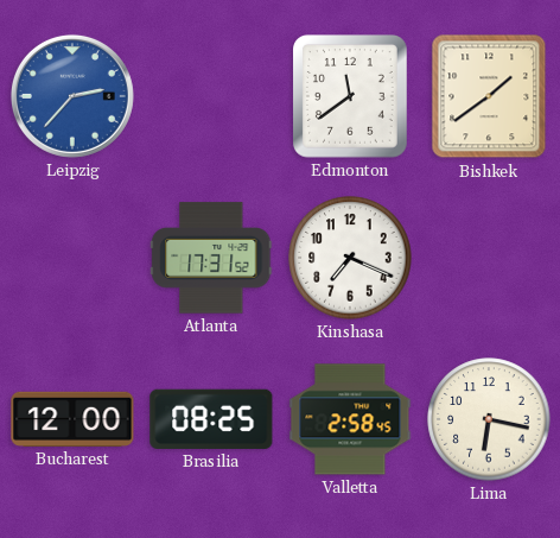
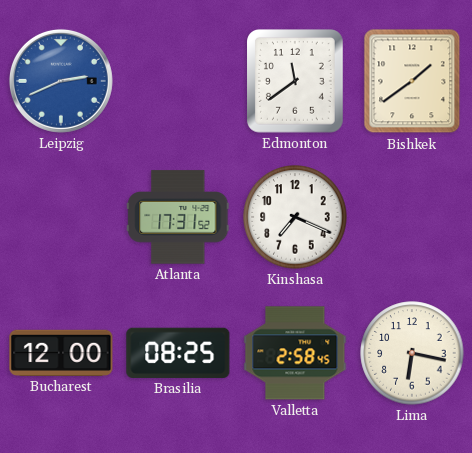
Leipzig: 2:37 -> 2:41
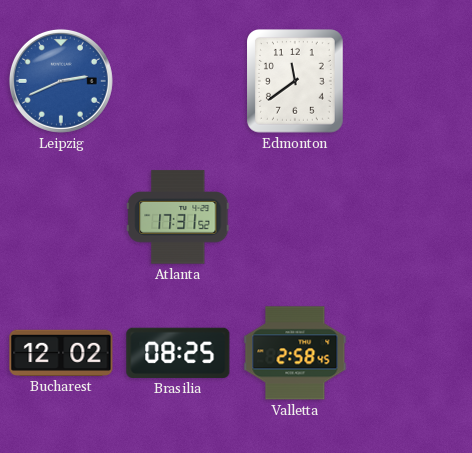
Bishkek: 1:39 -> none
Kinshasa: 7:19 -> none
Bucharest: 12:00 -> 12:02
Lima: 6:17 -> none
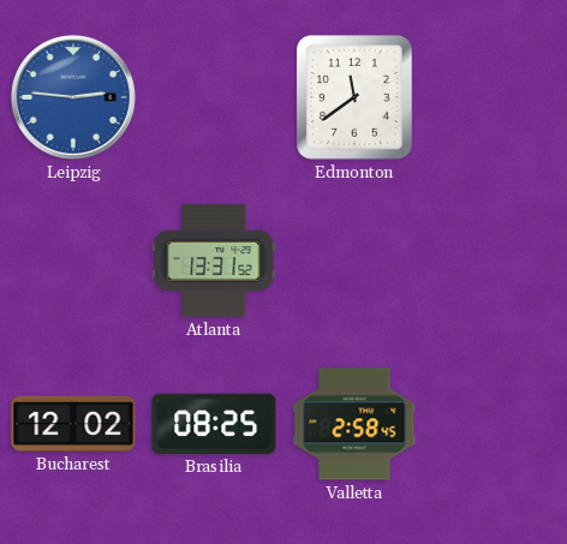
Leipzig: 2:41 -> 2:46
Atlanta: 17:31 -> 13:31
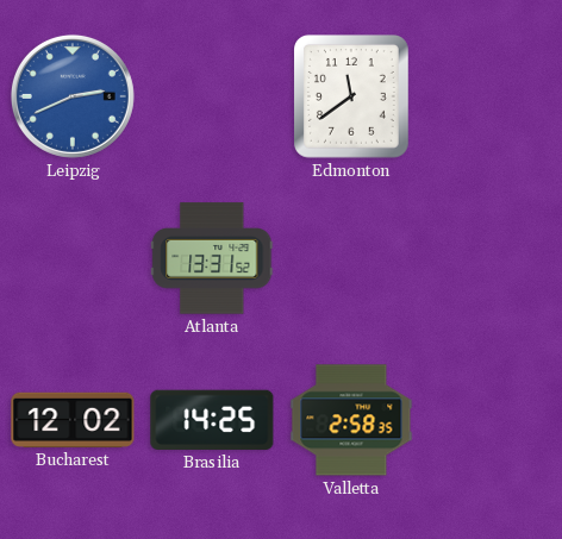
Leipzig: 2:46 -> 2:41
Brasilia: 08:25 -> 14:25
Valletta: 2:58:45 -> 2:58:35
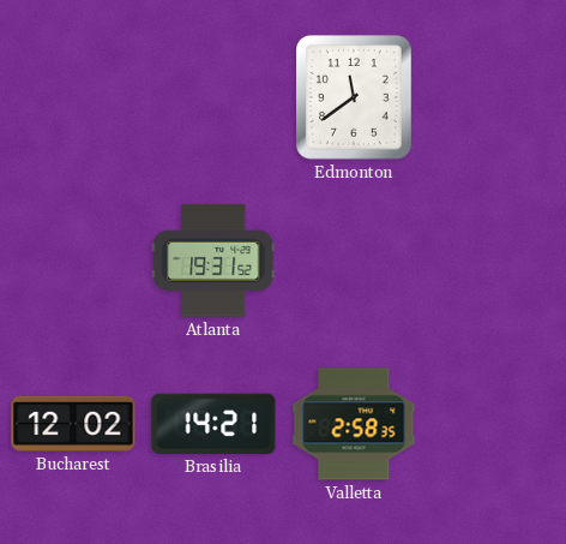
Leipzig: 2:41 -> none
Atlanta: 13:31 -> 19:31
Brasilia: 14:25 -> 14:21
